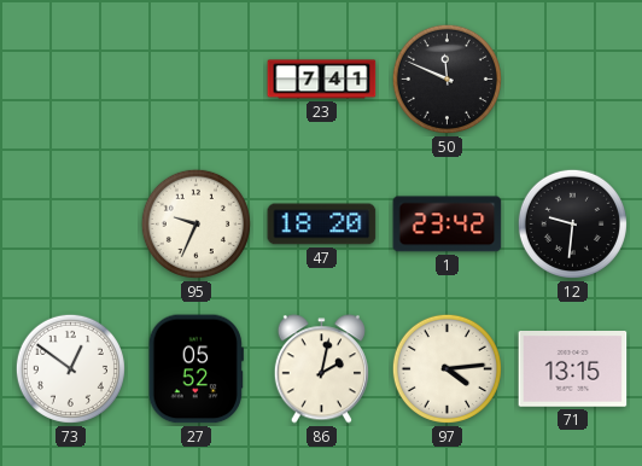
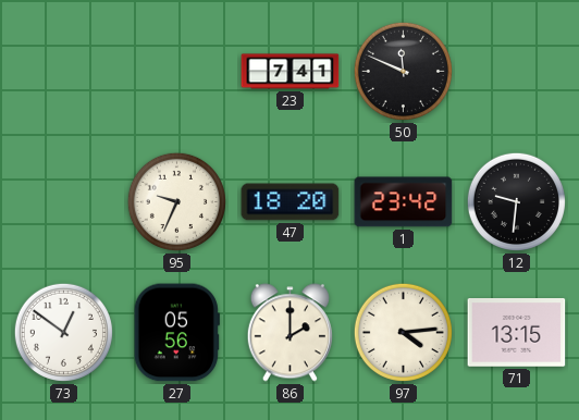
27: 05:52 -> 05:56
86: 2:02 -> 2:00
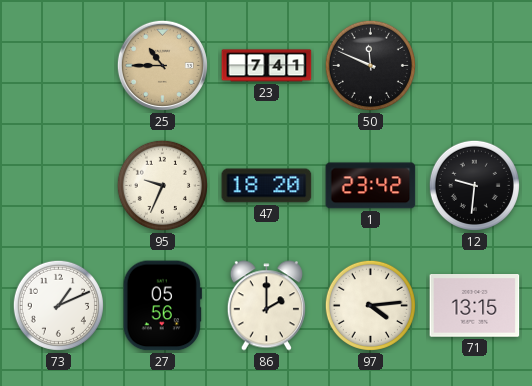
25: none -> 10:45
73: 12:51 -> 1:11
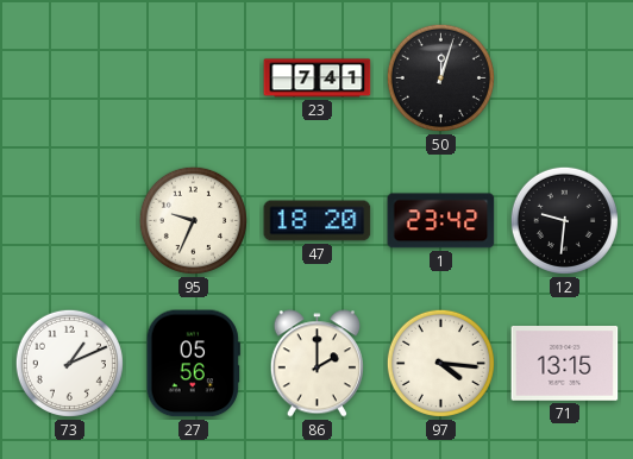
25: 10:45 -> none
50: 11:49 -> 12:03
97: 4:14 -> 4:16
